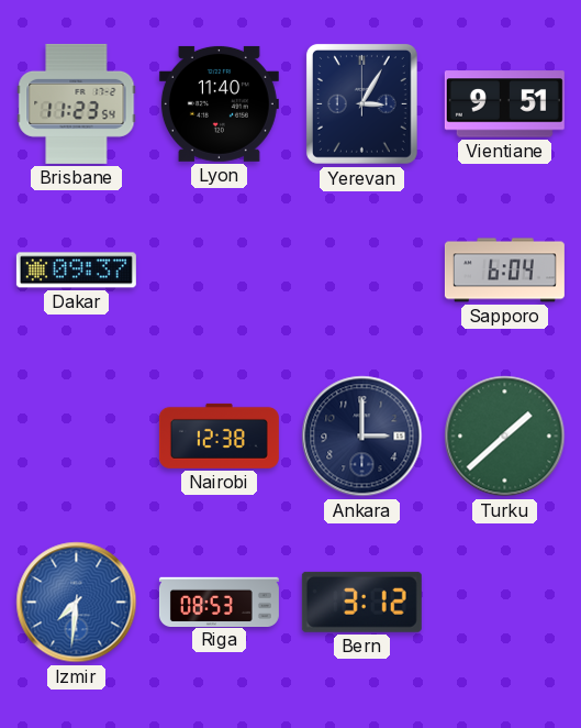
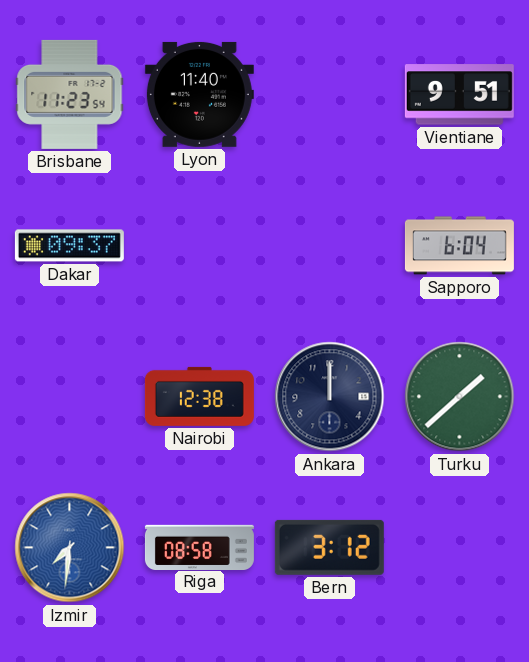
Yerevan: 3:05 -> none
Ankara: 3:00 -> 12:00
Riga: 08:53 -> 08:58
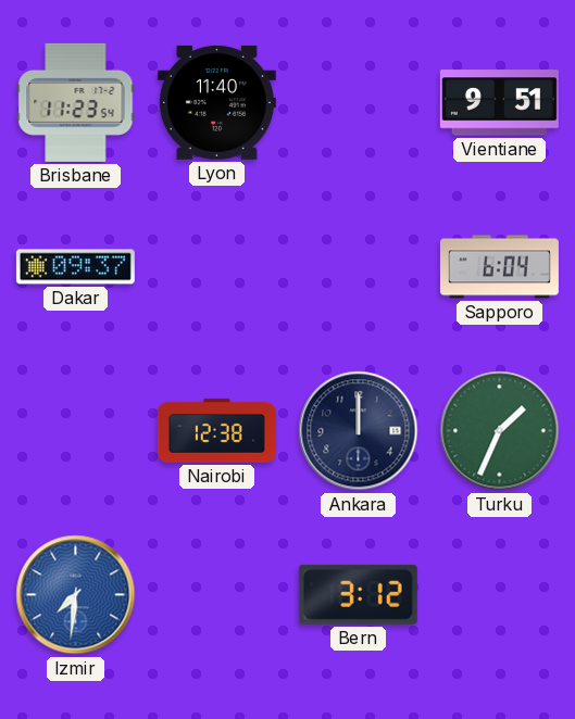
Turku: 1:38 -> 1:34
Riga: 08:58 -> none
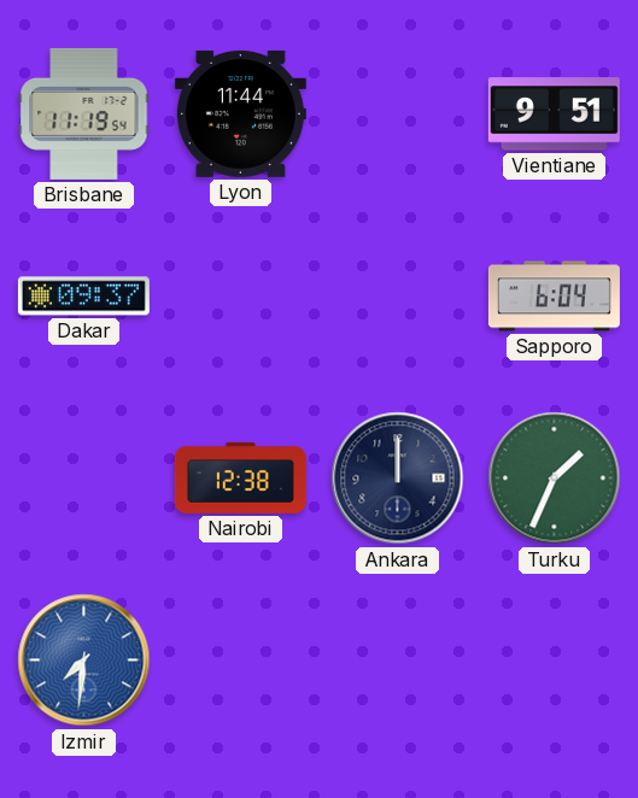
Brisbane: 11:23 -> 11:19
Lyon: 11:40 -> 11:44
Bern: 3:12 -> none
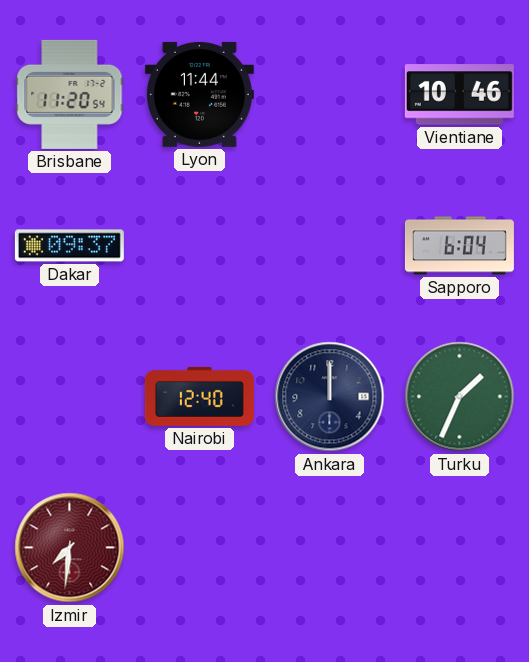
Brisbane: 11:19 -> 11:20
Vientiane: 9:51 -> 10:46
Nairobi: 12:38 -> 12:40
Izmir dial: blue -> burgundy
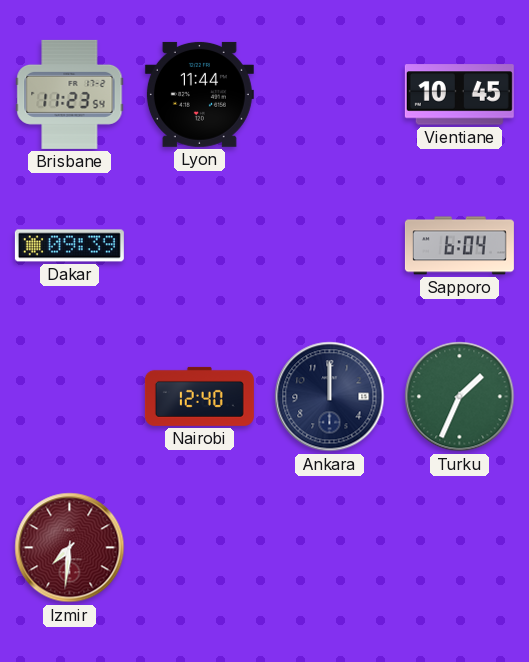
Brisbane: 11:20 -> 11:23
Vientiane: 10:46 -> 10:45
Dakar: 09:37 -> 09:39
